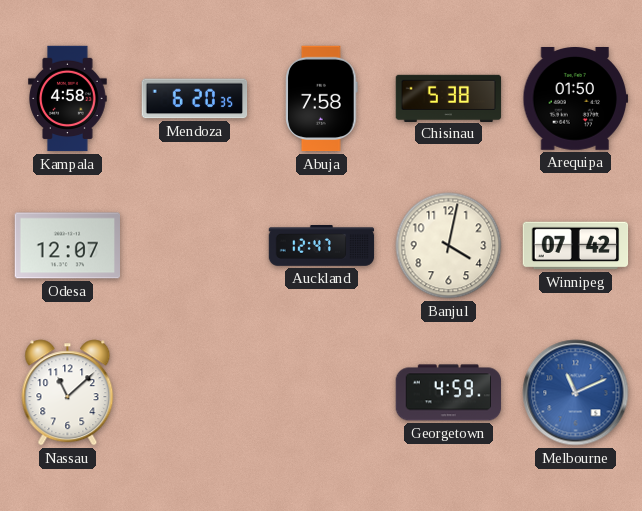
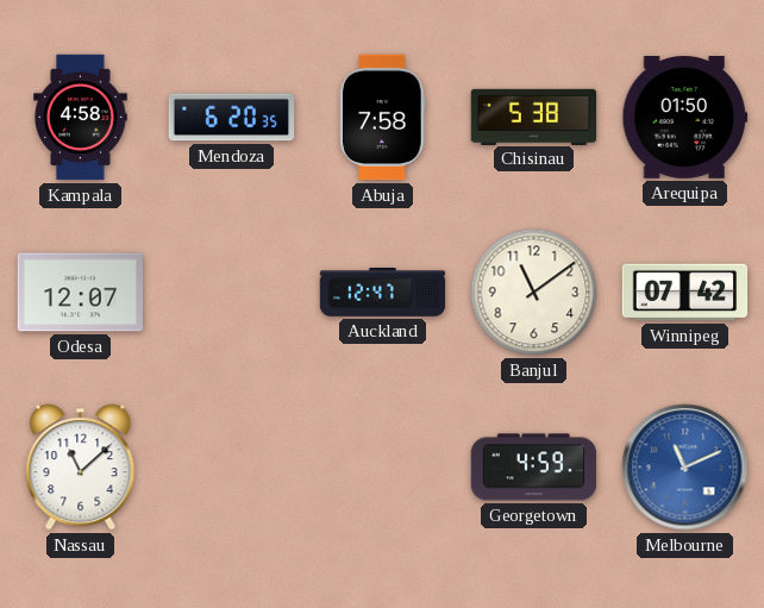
Banjul: 4:02 -> 11:09
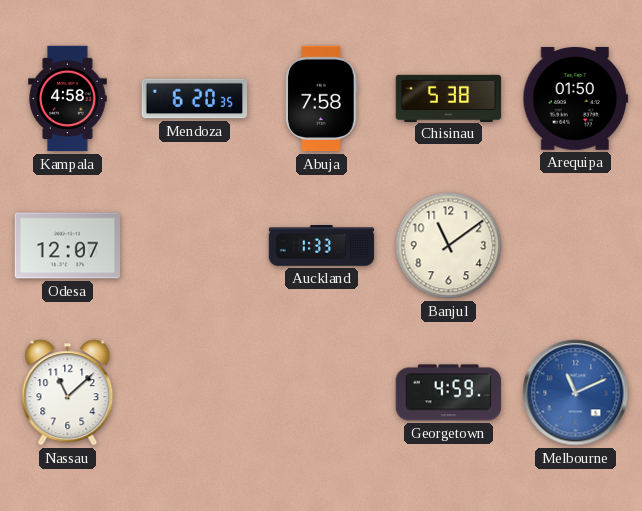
Auckland: 12:47 -> 1:33
Winnipeg: 07:42 -> none
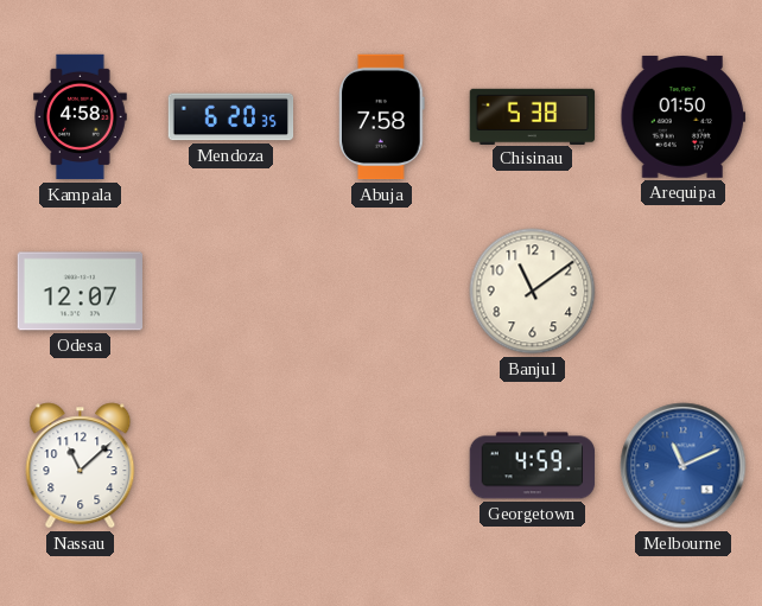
Auckland: 1:33 -> none
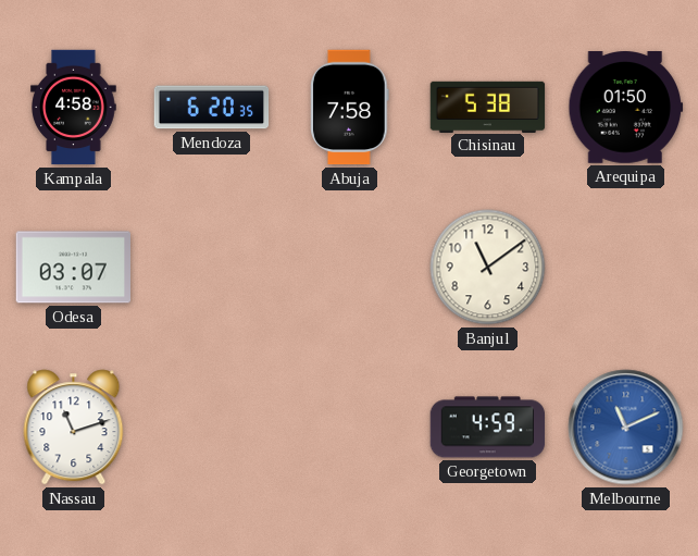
Odesa: 12:07 -> 03:07
Nassau: 11:08 -> 11:12
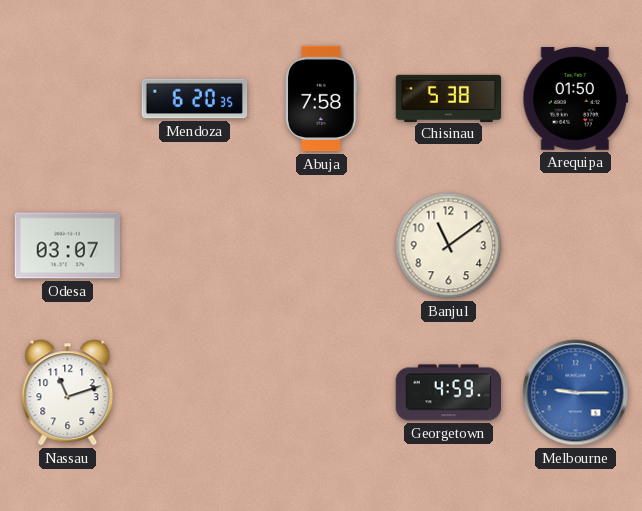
Kampala: 4:58 -> none
Melbourne: 11:11 -> 9:15
